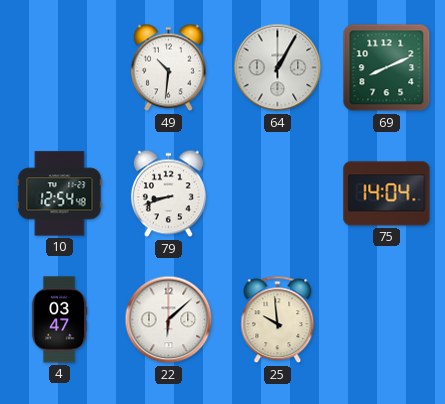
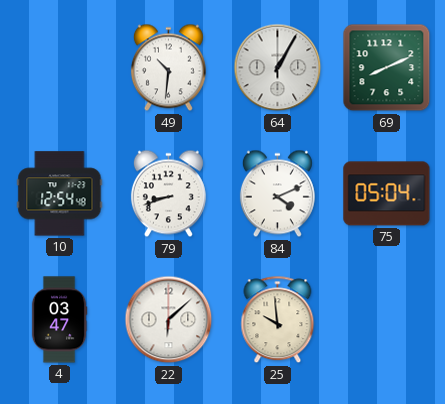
84: none -> 4:11
75: 14:04 -> 05:04
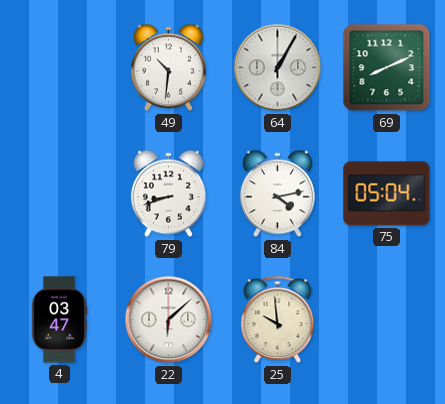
10: 12:54 -> none
84: 4:11 -> 4:13
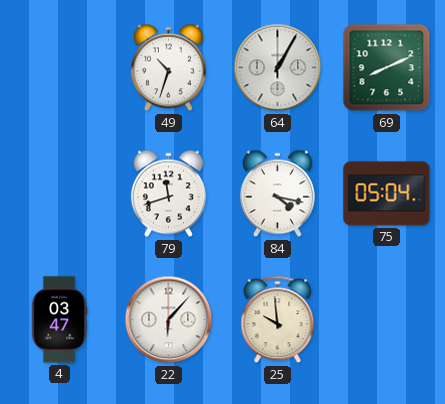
49: 10:31 -> 10:33
79: 8:42 -> 11:42
84: 4:13 -> 4:17
22: 6:08 -> 6:07
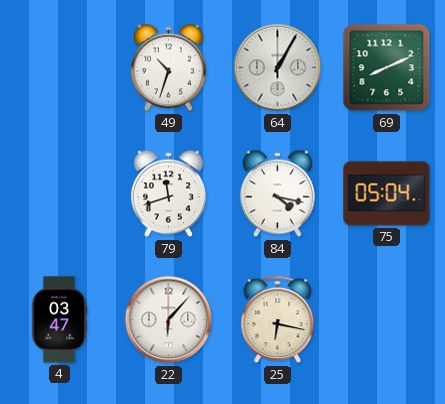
25: 9:59 -> 6:17
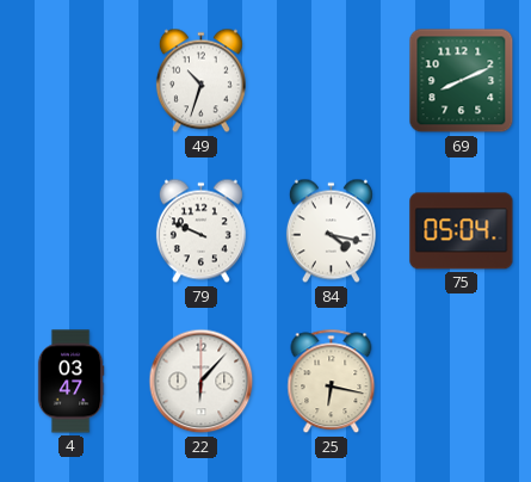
64: 1:05 -> none
79: 11:42 -> 9:49
